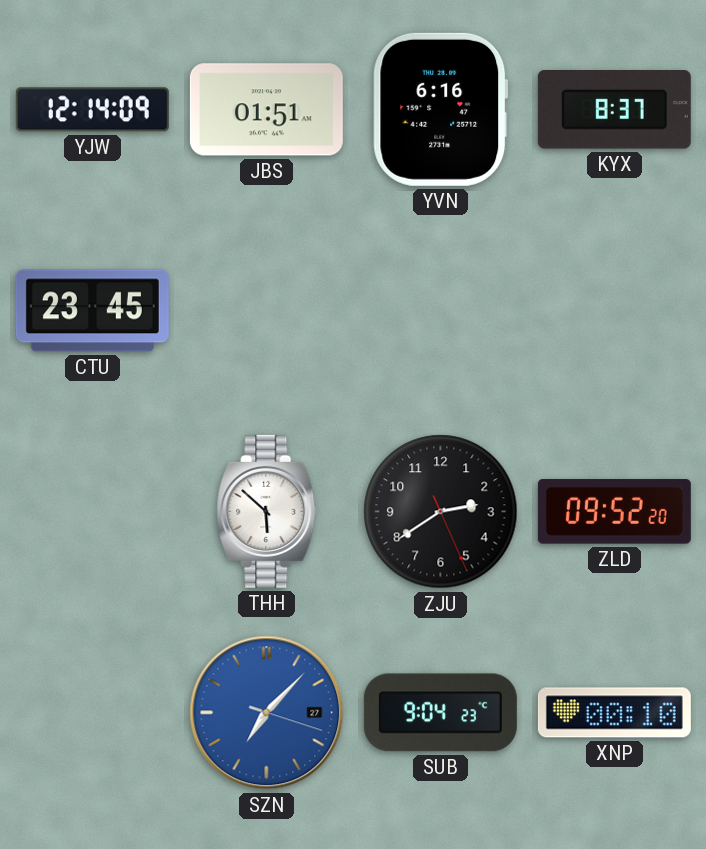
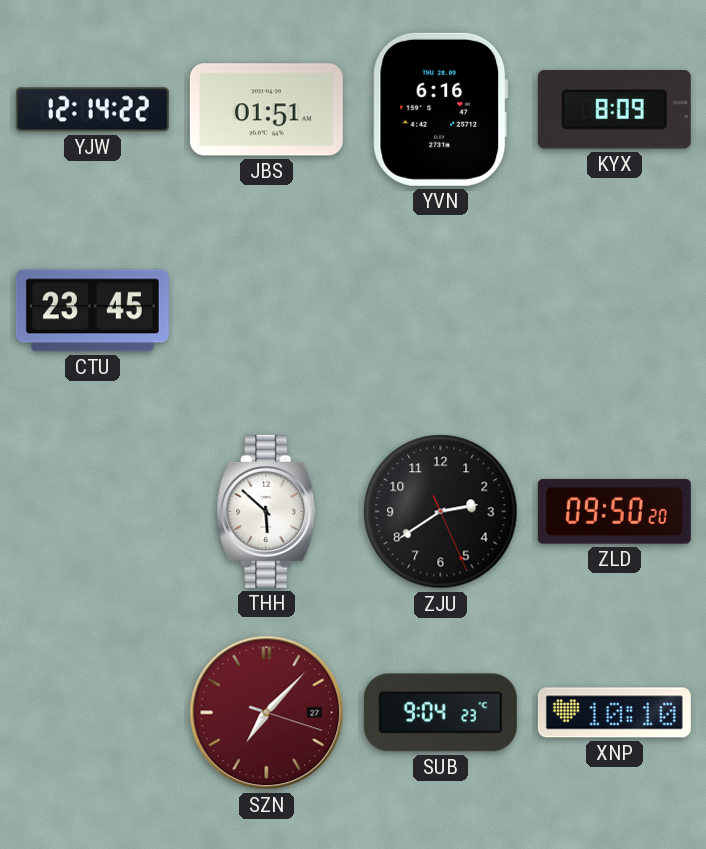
YJW: 12:14:09 -> 12:14:22
KYX: 8:37 -> 8:09
ZLD: 09:52 -> 09:50
SZN dial: blue -> burgundy
XNP: 00:10 -> 10:10
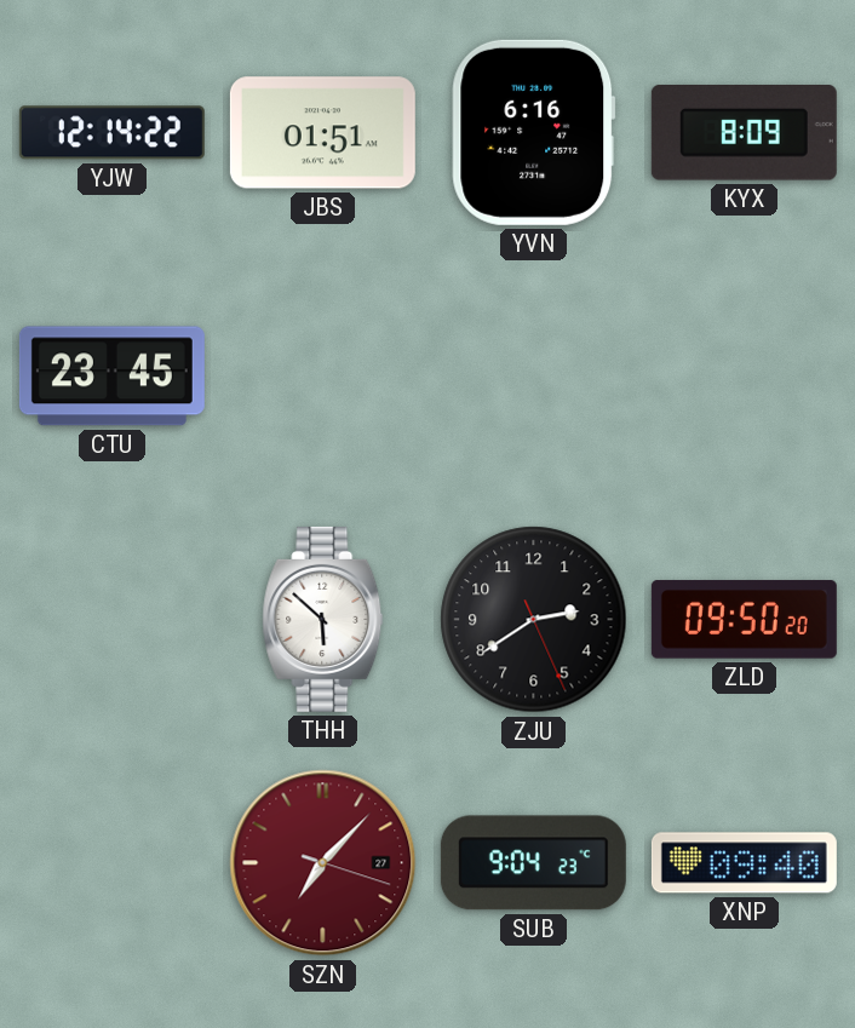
XNP: 10:10 -> 09:40
